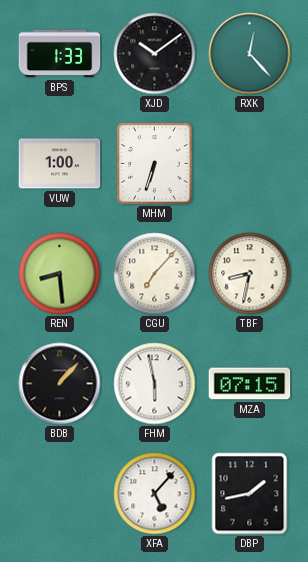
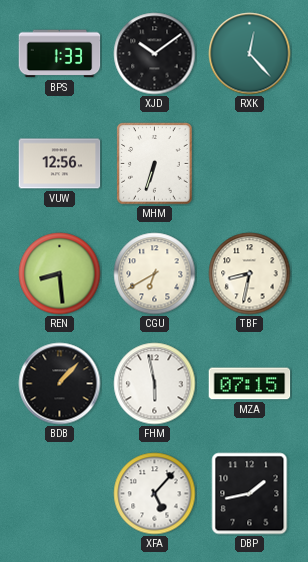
VUW: 1:00 -> 12:56
CGU: 7:07 -> 6:40
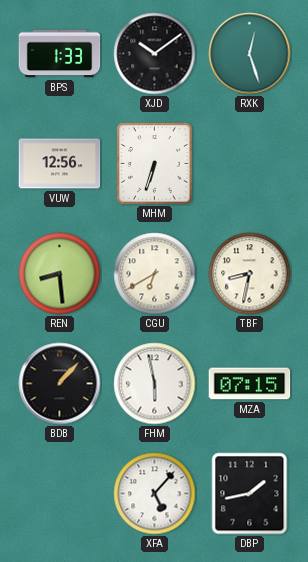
RXK: 12:23 -> 12:27
